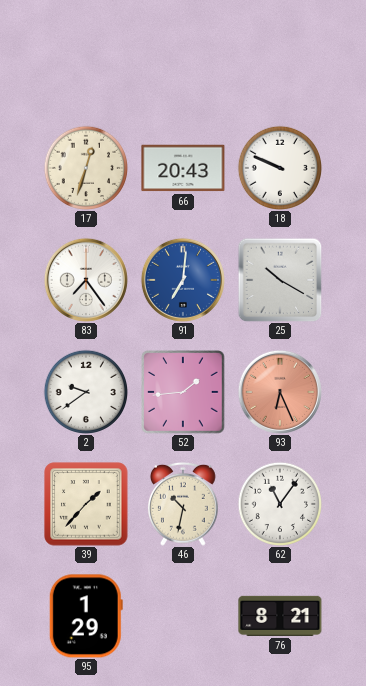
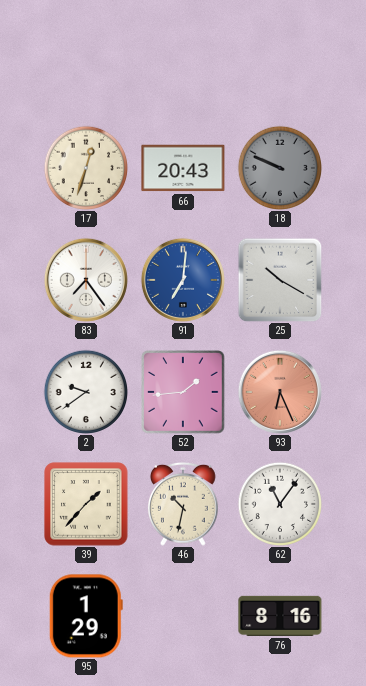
18 dial: white -> grey
76: 8:21 -> 8:16
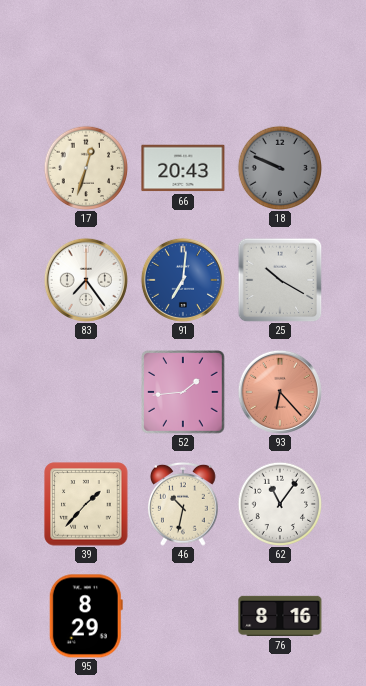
2: 9:39 -> none
93: 6:26 -> 6:23
95: 1:29 -> 8:29
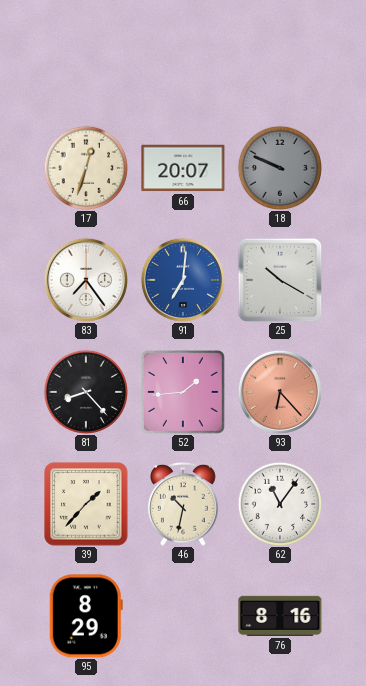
66: 20:43 -> 20:07
81: none -> 8:23
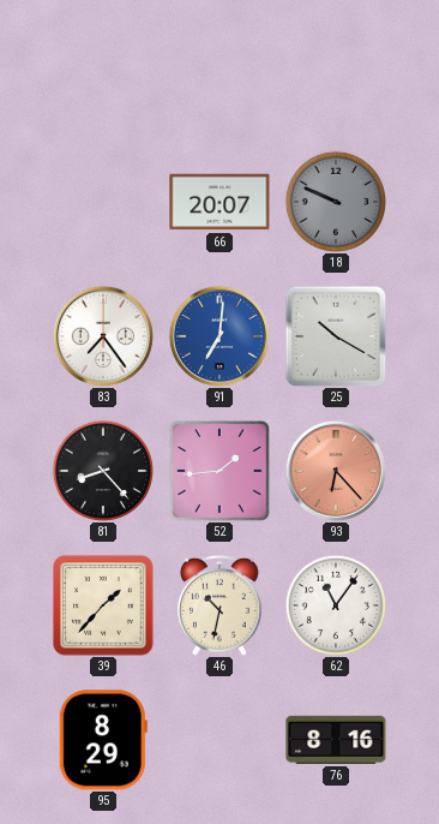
17: 12:33 -> none
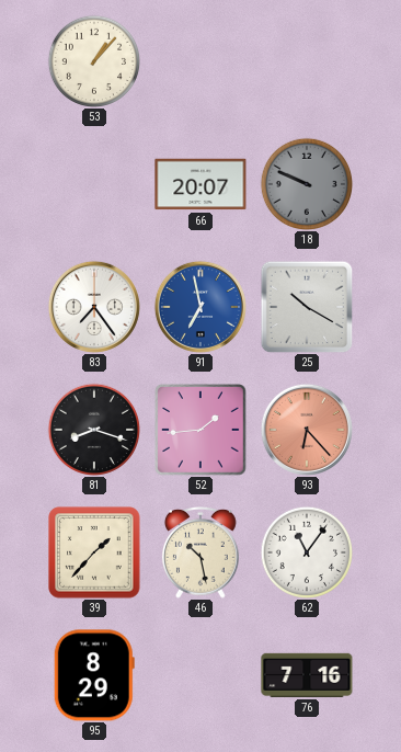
53: none -> 1:07
91: 7:01 -> 6:58
81: 8:23 -> 8:18
46: 10:32 -> 10:28
76: 8:16 -> 7:16
